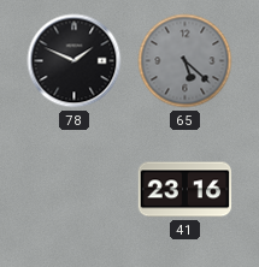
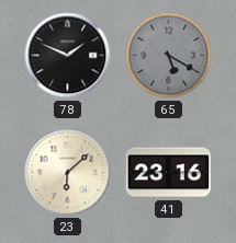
65: 5:22 -> 5:20
23: none -> 6:08
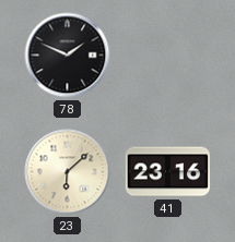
65: 5:20 -> none
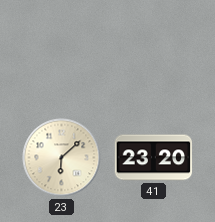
78: 1:49 -> none
41: 23:16 -> 23:20
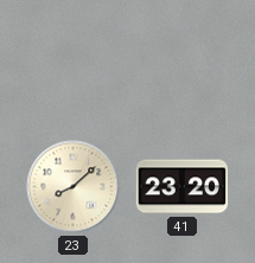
23: 6:08 -> 8:08
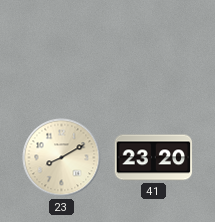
23: 8:08 -> 8:10
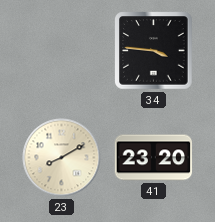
34: none -> 3:46
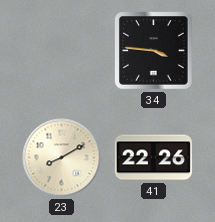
41: 23:20 -> 22:26
